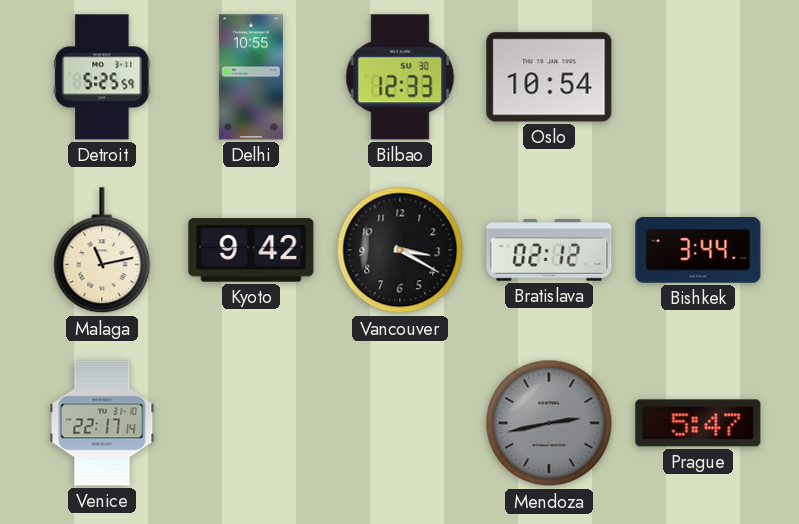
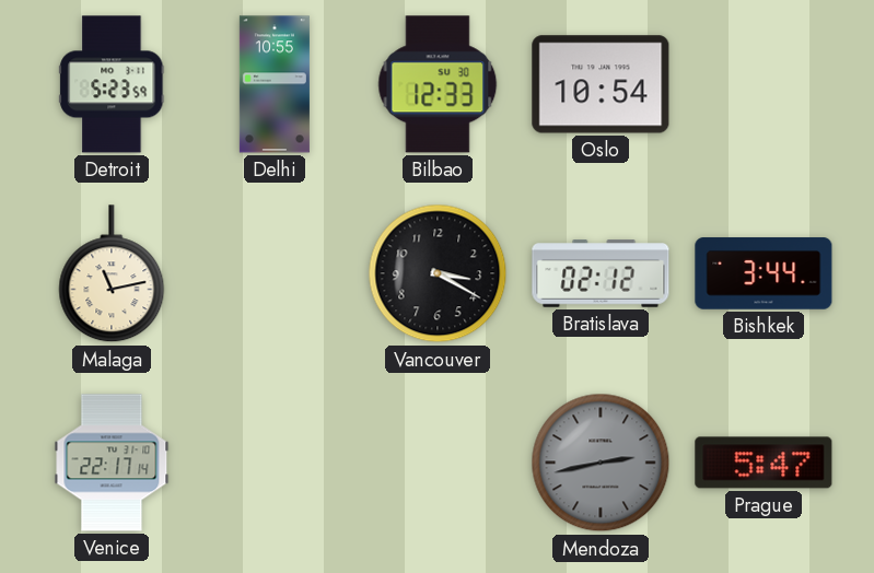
Detroit: 5:25 -> 5:23
Kyoto: 9:42 -> none
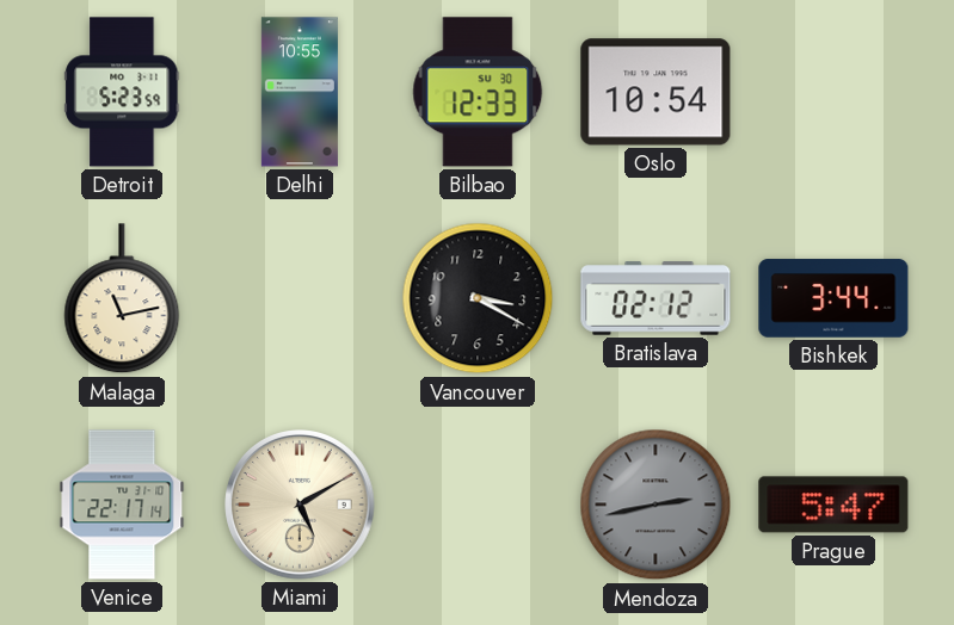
Miami: none -> 5:10
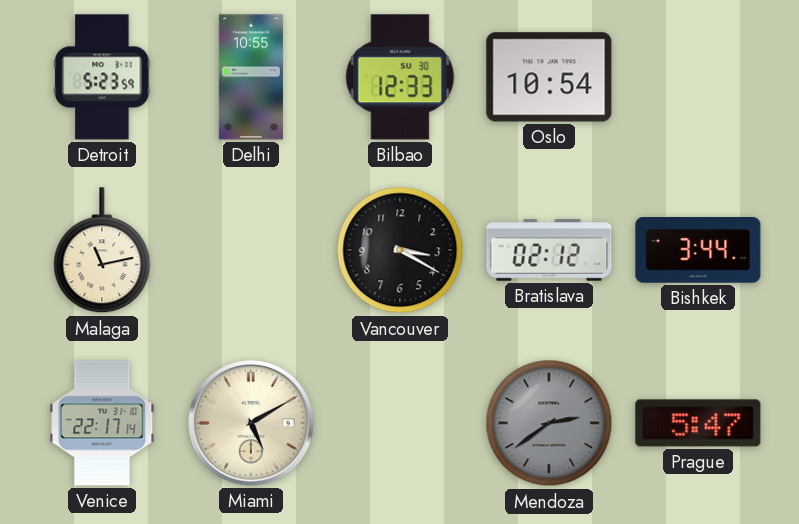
Mendoza: 2:43 -> 2:39
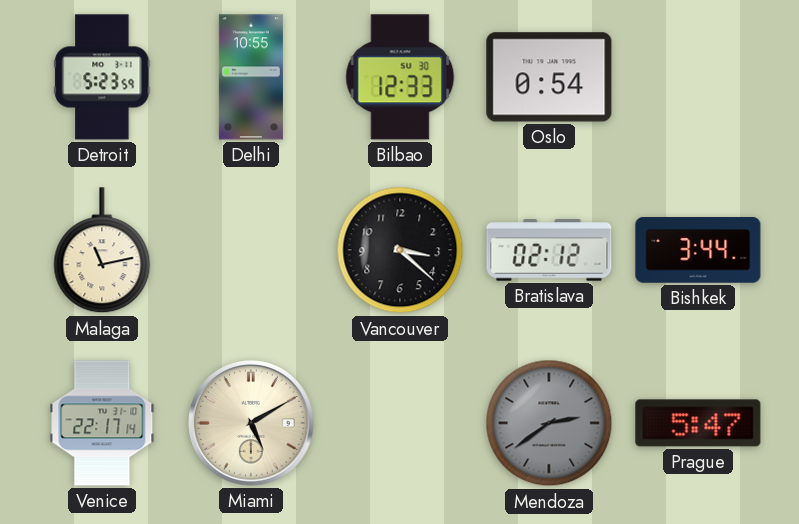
Oslo: 10:54 -> 0:54
Vancouver: 3:20 -> 3:22
